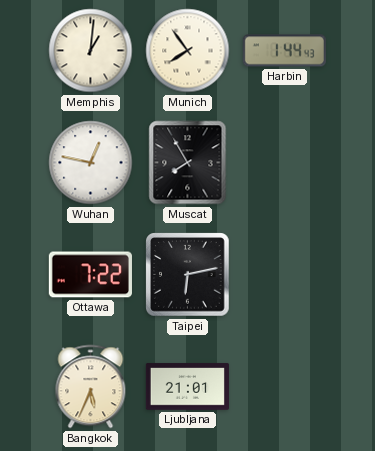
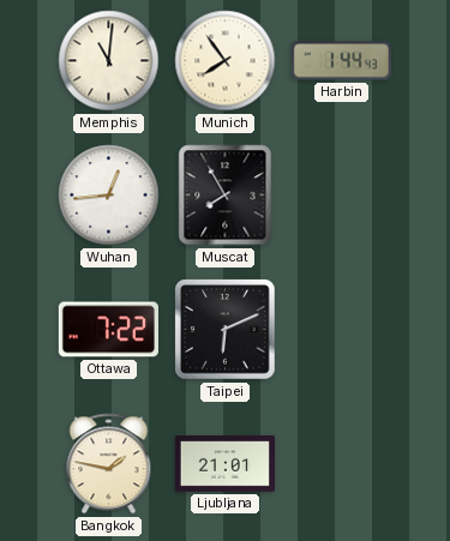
Memphis: 1:01 -> 11:01
Wuhan: 12:47 -> 12:44
Taipei: 6:13 -> 6:11
Bangkok: 5:34 -> 1:47
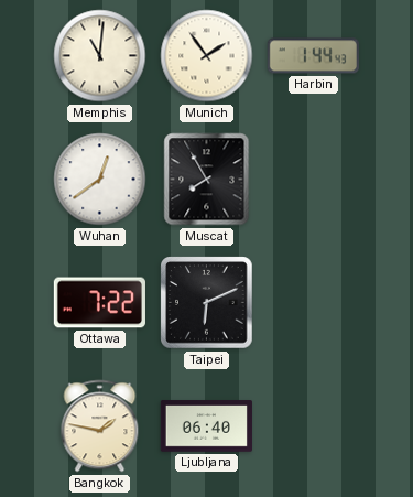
Munich: 7:54 -> 1:54
Wuhan: 12:44 -> 12:39
Ljubljana: 21:01 -> 06:40
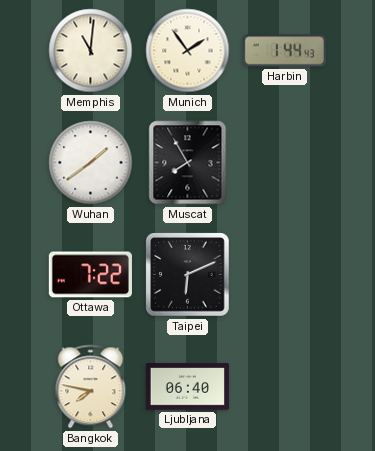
Wuhan: 12:39 -> 1:39
Bangkok: 1:47 -> 7:47
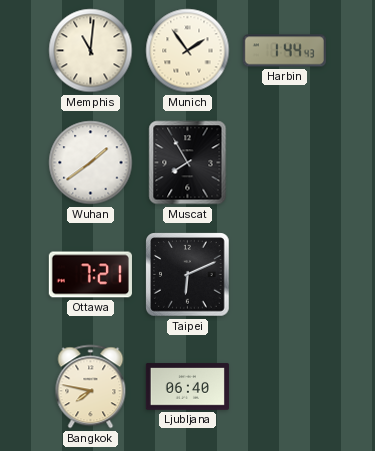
Ottawa: 7:22 -> 7:21
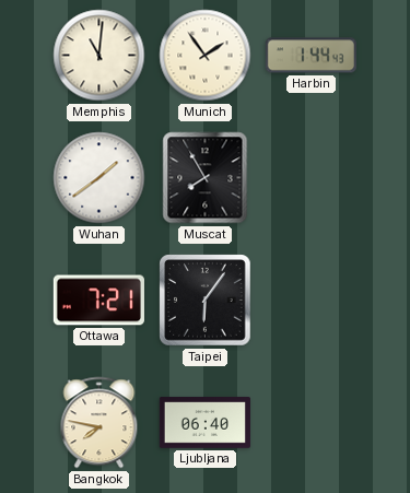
Taipei: 6:11 -> 6:06
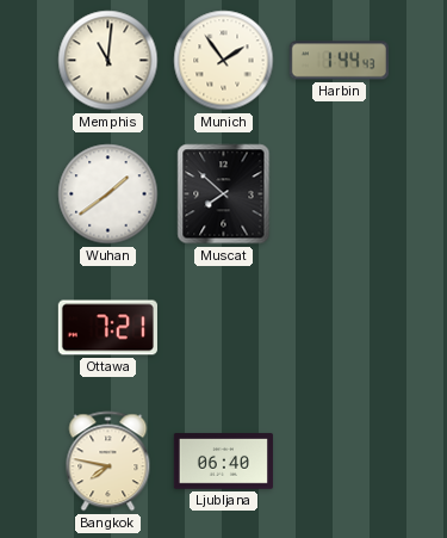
Muscat: 7:55 -> 7:52
Taipei: 6:06 -> none
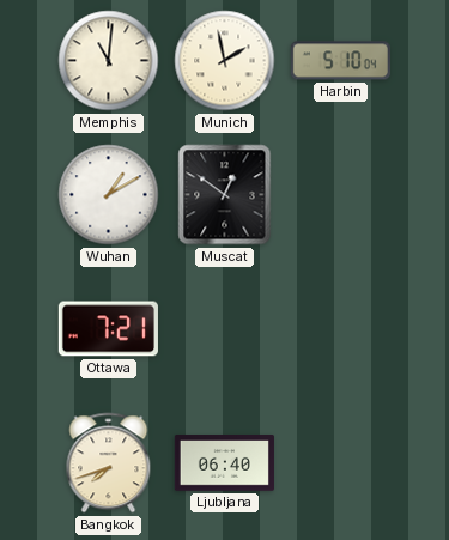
Munich: 1:54 -> 1:58
Harbin: 1:44 -> 5:10
Wuhan: 1:39 -> 1:10
Muscat: 7:52 -> 12:51
Bangkok: 7:47 -> 7:42
